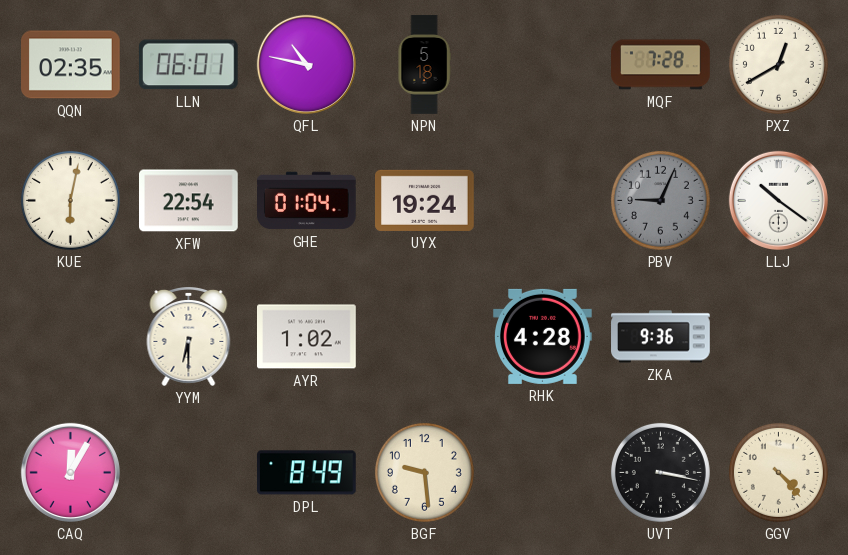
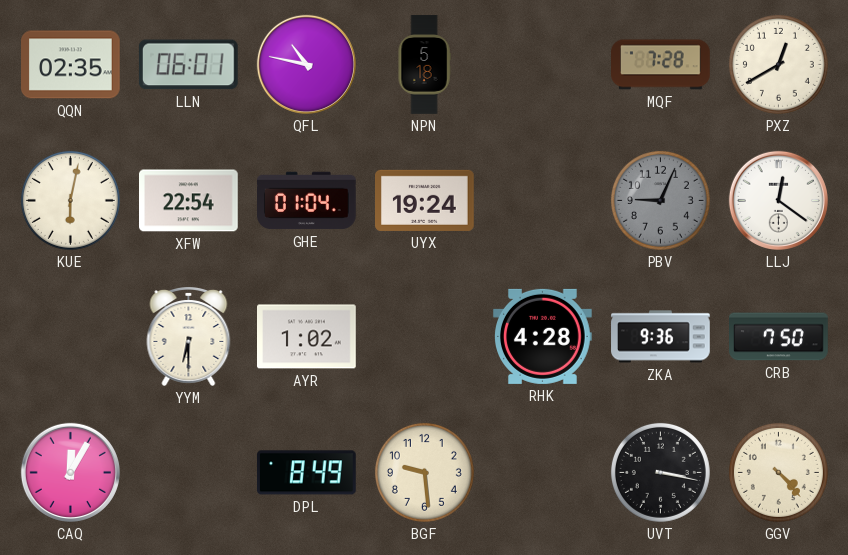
LLJ: 10:21 -> 12:21
CRB: none -> 7:50
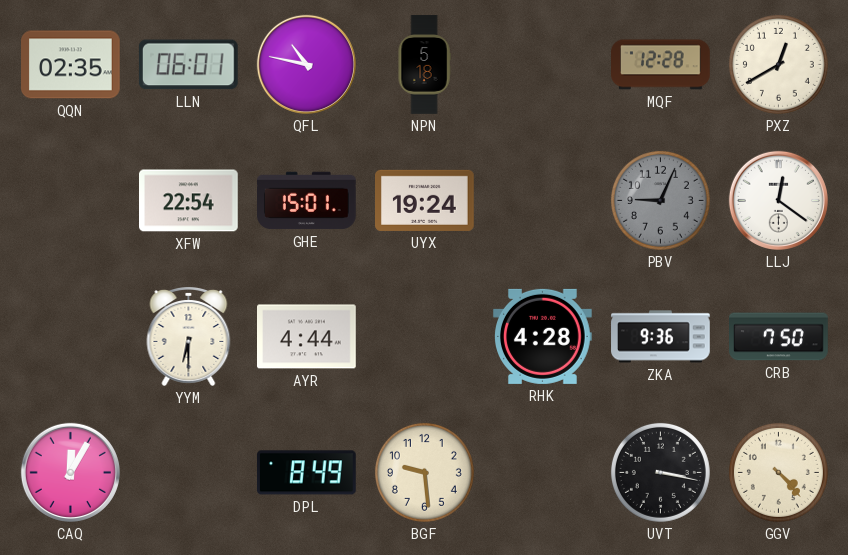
MQF: 7:28 -> 12:28
KUE: 6:02 -> none
GHE: 01:04 -> 15:01
AYR: 1:02 -> 4:44
